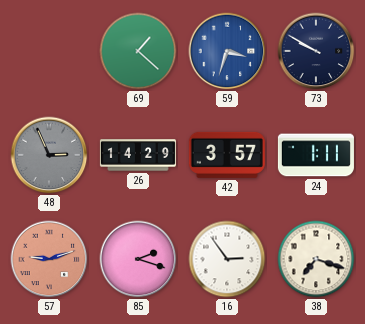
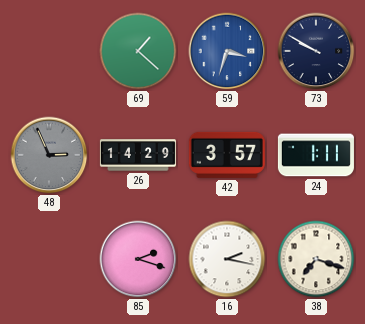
57: 9:12 -> none
16: 2:54 -> 2:17
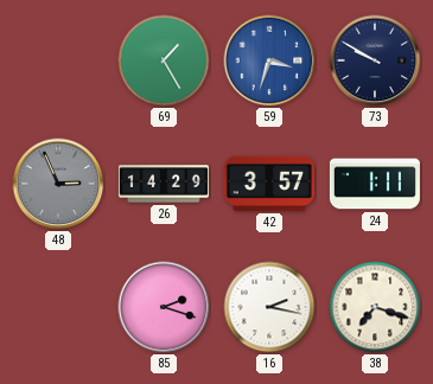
69: 1:22 -> 1:25
